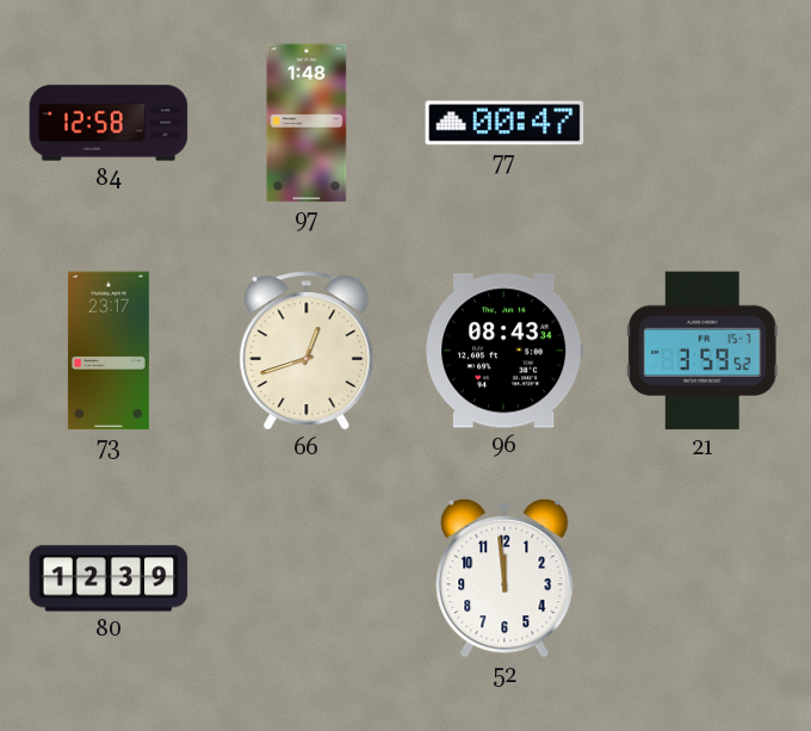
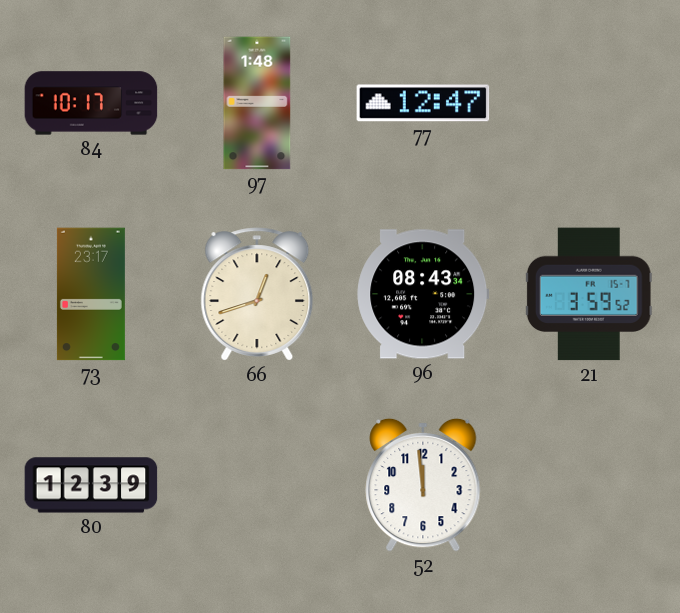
84: 12:58 -> 10:17
77: 00:47 -> 12:47
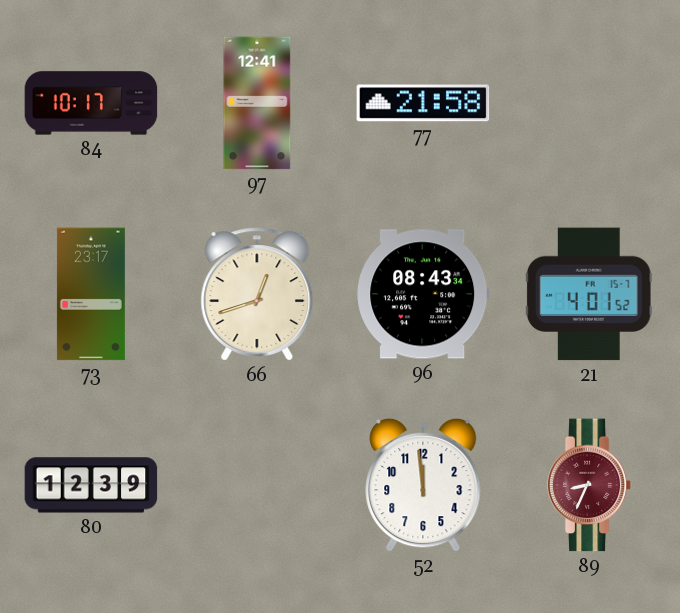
97: 1:48 -> 12:41
77: 12:47 -> 21:58
21: 3:59 -> 4:01
89: none -> 8:34
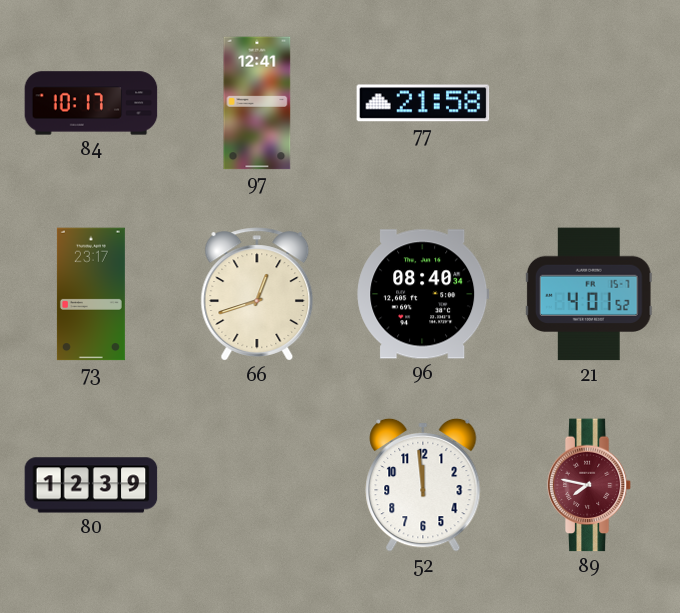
96: 08:43 -> 08:40
89: 8:34 -> 7:47
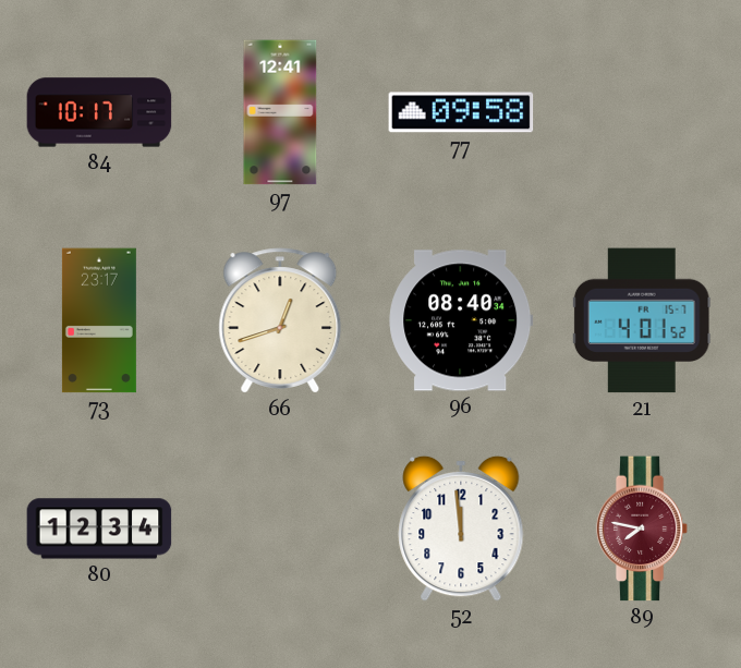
77: 21:58 -> 09:58
80: 12:39 -> 12:34
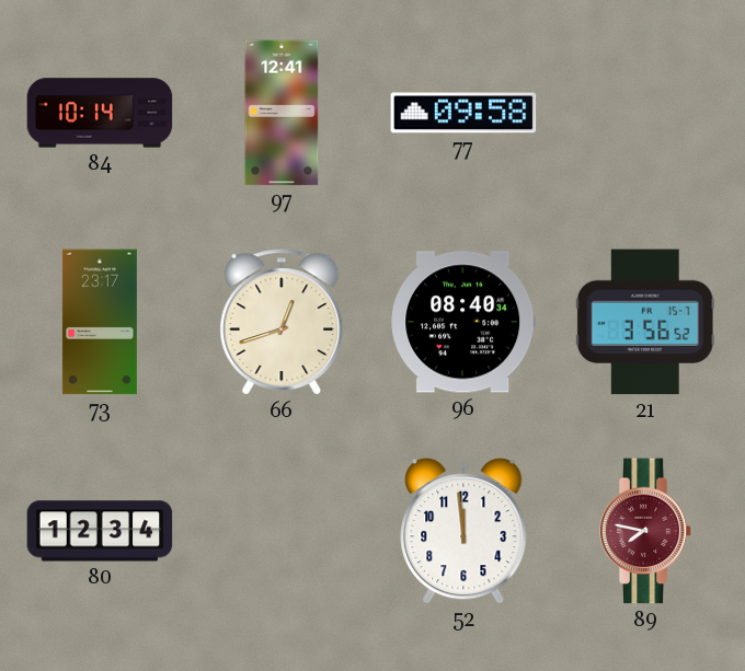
84: 10:17 -> 10:14
21: 4:01 -> 3:56
